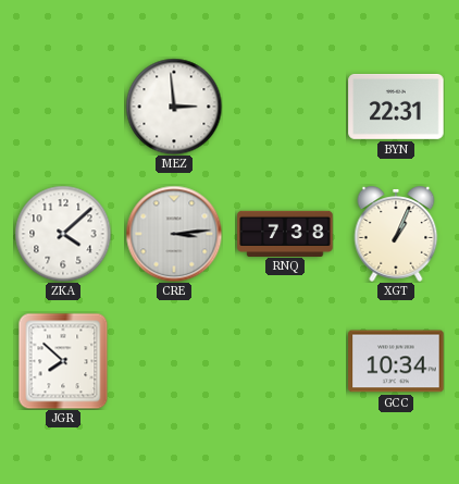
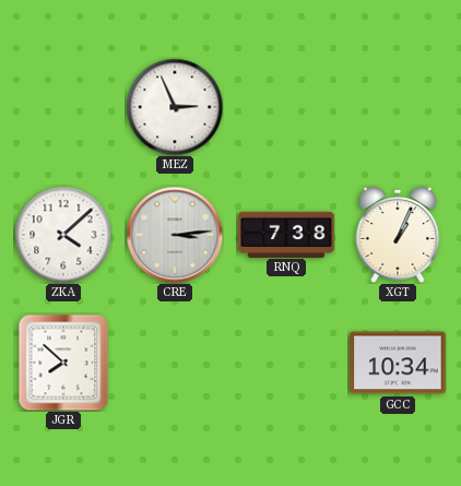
MEZ: 2:59 -> 2:56
BYN: 22:31 -> none
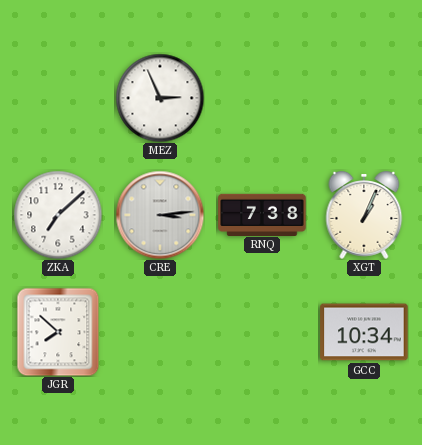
ZKA: 4:08 -> 7:08
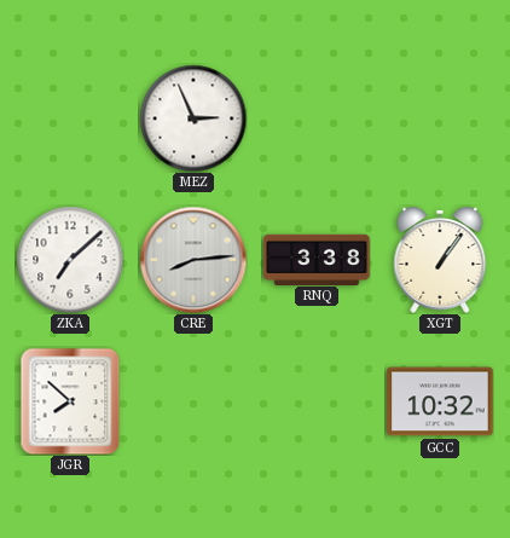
CRE: 3:14 -> 8:14
RNQ: 7:38 -> 3:38
XGT: 1:04 -> 1:06
GCC: 10:34 -> 10:32
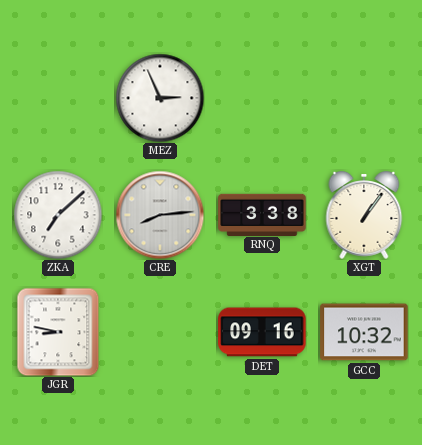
JGR: 7:52 -> 8:47
DET: none -> 09:16
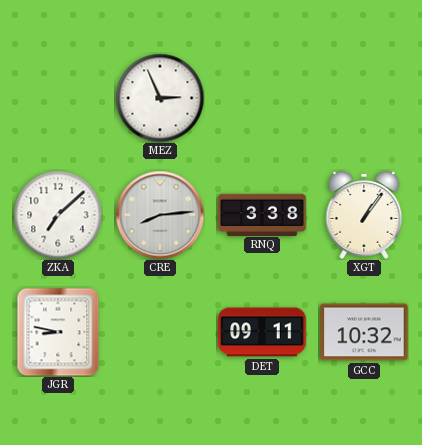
DET: 09:16 -> 09:11
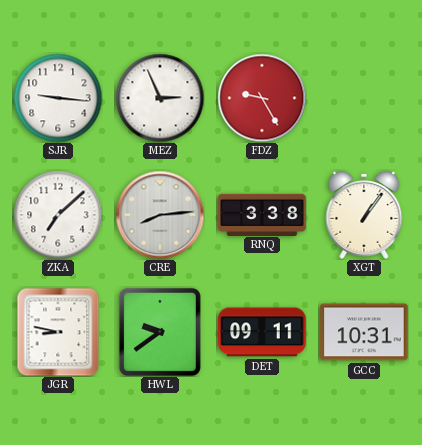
SJR: none -> 9:16
FDZ: none -> 9:25
HWL: none -> 9:39
GCC: 10:32 -> 10:31
